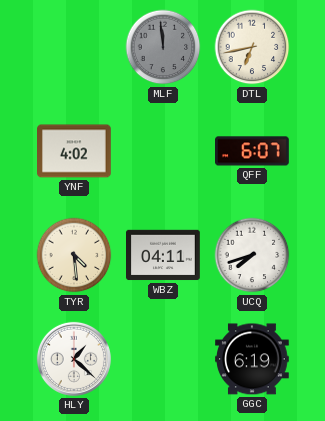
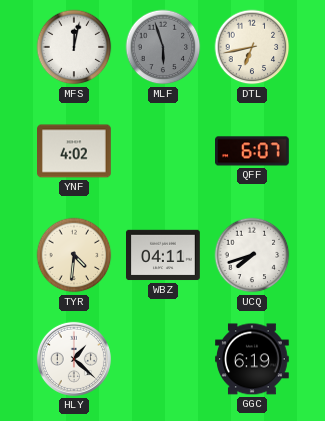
MFS: none -> 12:02
MLF: 11:59 -> 5:57
TYR: 4:29 -> 4:31
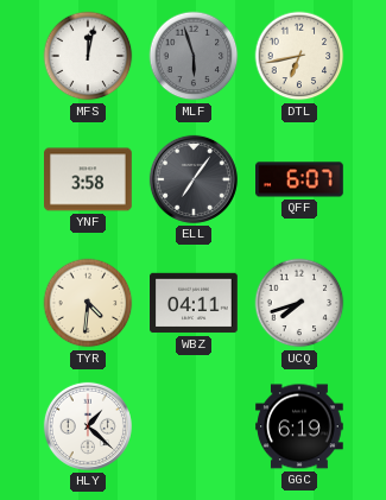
YNF: 4:02 -> 3:58
ELL: none -> 7:06
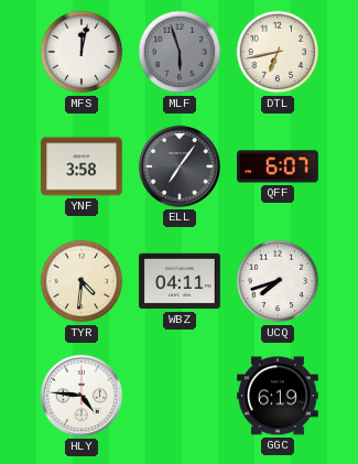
HLY: 1:22 -> 4:46
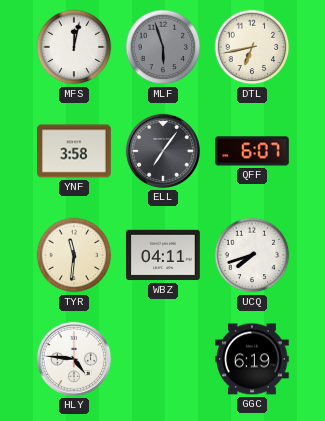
TYR: 4:31 -> 11:31
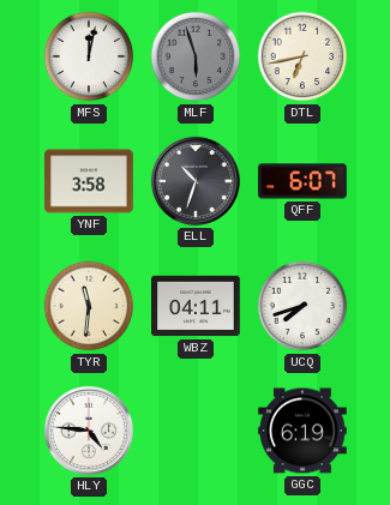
ELL: 7:06 -> 10:33
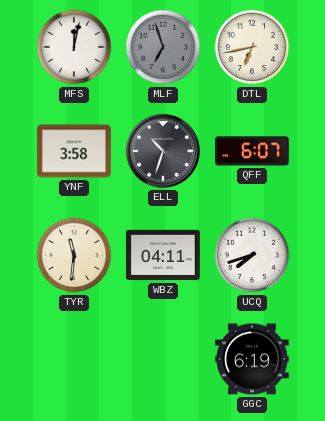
MLF: 5:57 -> 6:57
HLY: 4:46 -> none
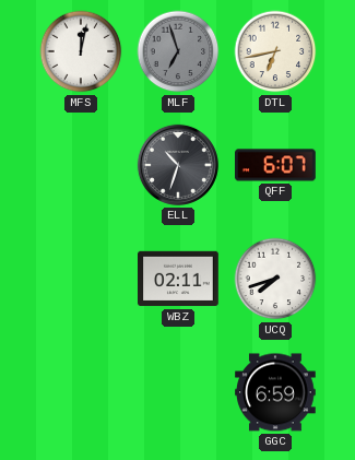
YNF: 3:58 -> none
TYR: 11:31 -> none
WBZ: 04:11 -> 02:11
GGC: 6:19 -> 6:59
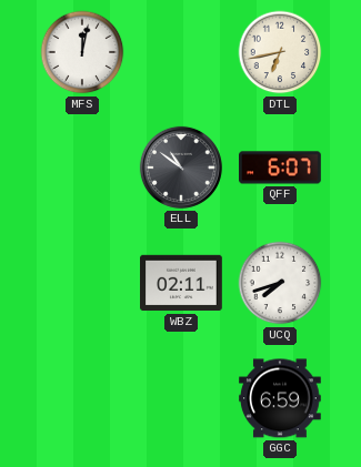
MLF: 6:57 -> none
ELL: 10:33 -> 10:51
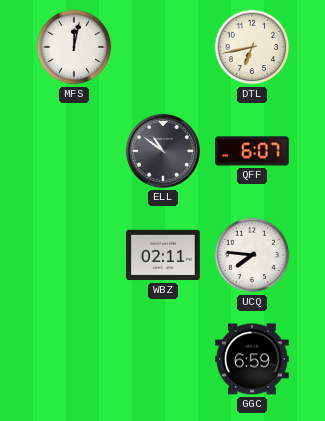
UCQ: 7:42 -> 7:46
